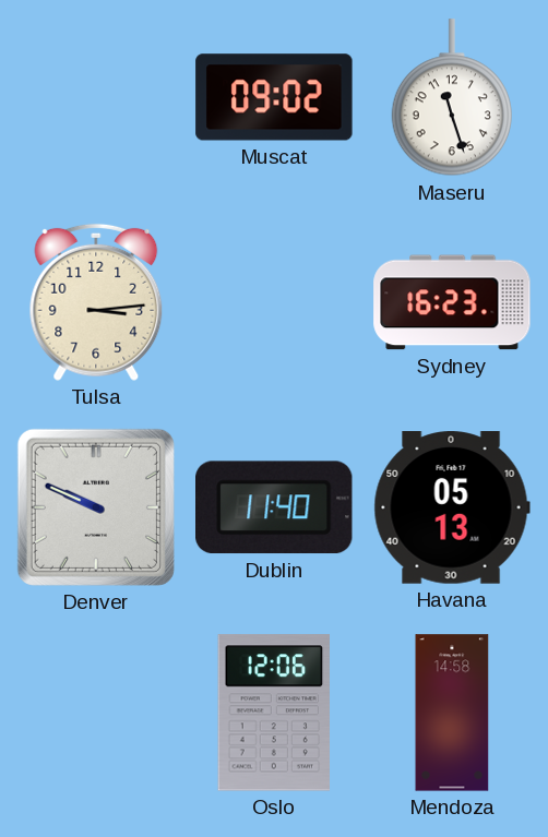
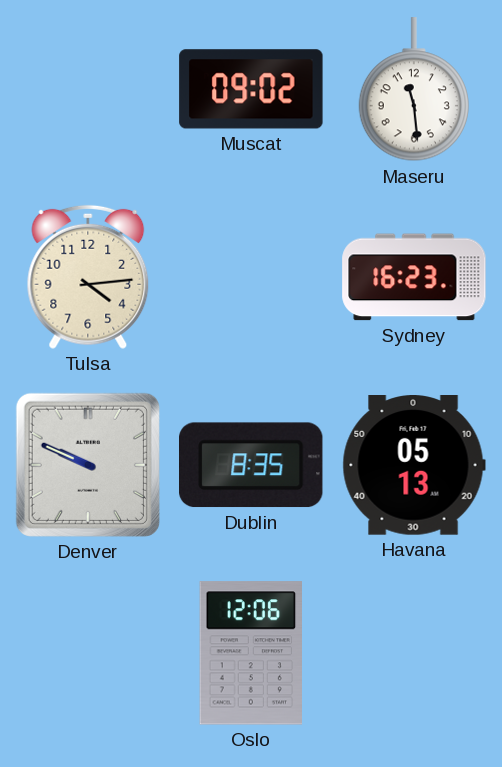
Maseru: 11:27 -> 11:29
Tulsa: 3:14 -> 4:14
Dublin: 11:40 -> 8:35
Mendoza: 14:58 -> none
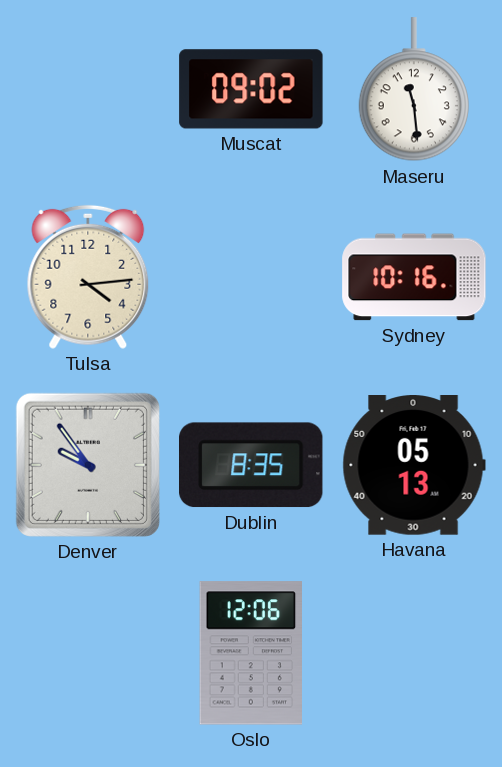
Sydney: 16:23 -> 10:16
Denver: 9:49 -> 9:54
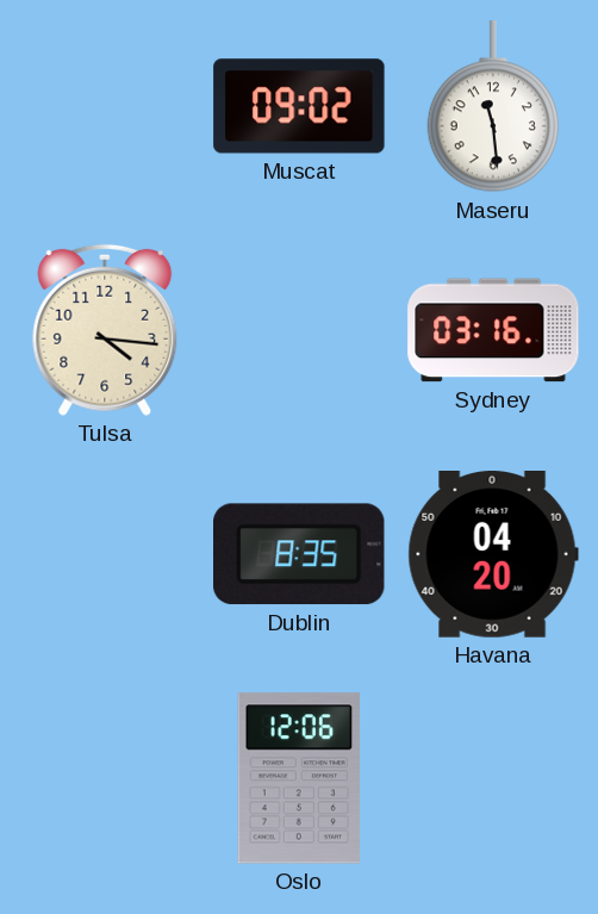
Tulsa: 4:14 -> 4:16
Sydney: 10:16 -> 03:16
Denver: 9:54 -> none
Havana: 05:13 -> 04:20
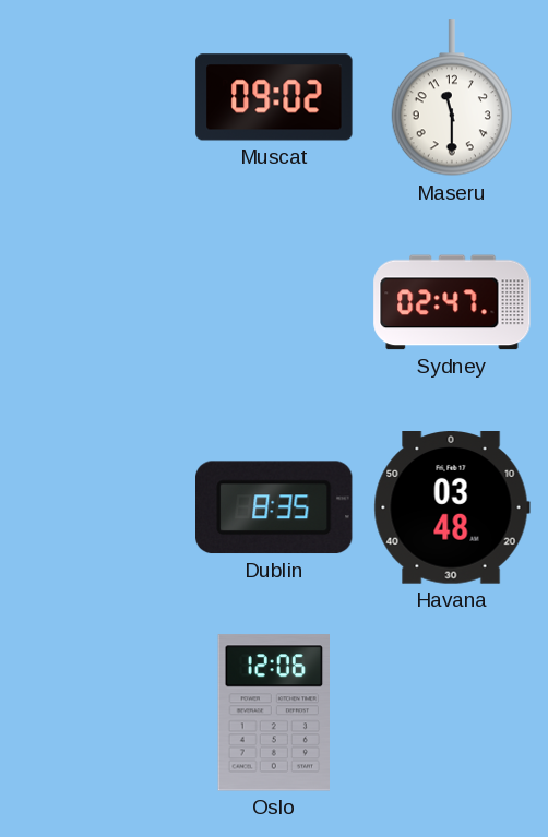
Maseru: 11:29 -> 11:30
Tulsa: 4:16 -> none
Sydney: 03:16 -> 02:47
Havana: 04:20 -> 03:48
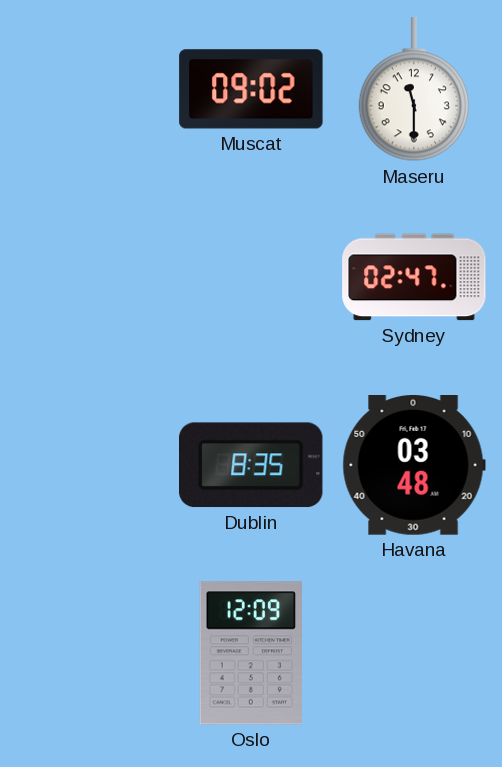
Oslo: 12:06 -> 12:09
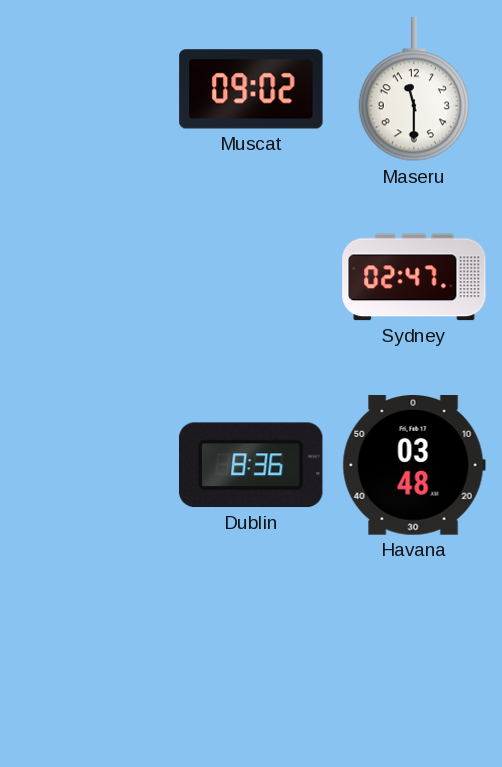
Dublin: 8:35 -> 8:36
Oslo: 12:09 -> none
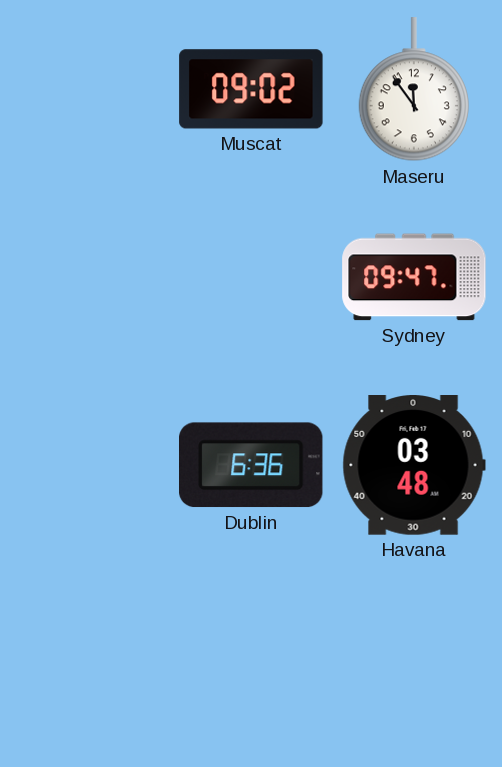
Maseru: 11:30 -> 11:54
Sydney: 02:47 -> 09:47
Dublin: 8:36 -> 6:36
